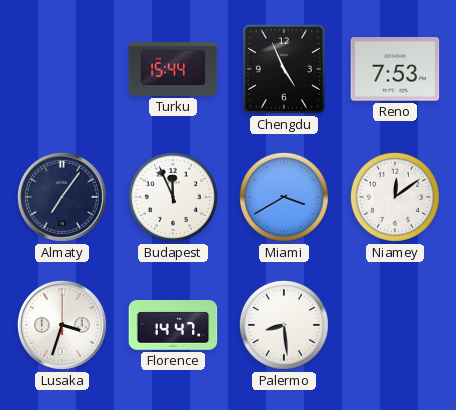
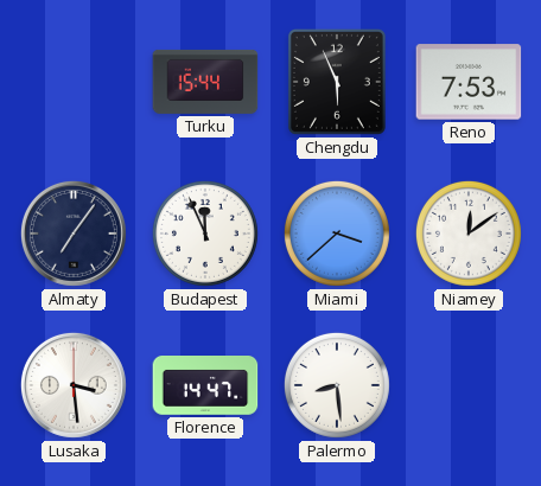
Chengdu: 4:56 -> 5:56
Miami: 3:40 -> 3:38
Lusaka: 3:33 -> 3:29
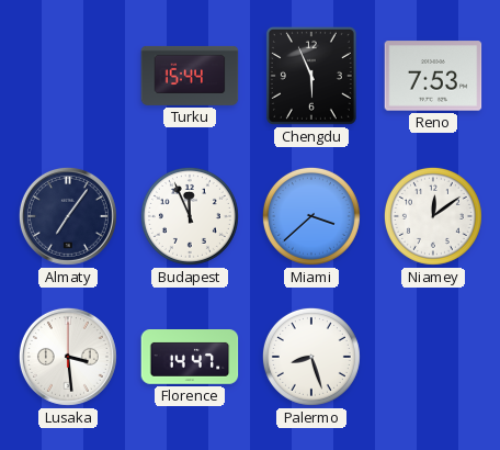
Palermo: 8:29 -> 8:27
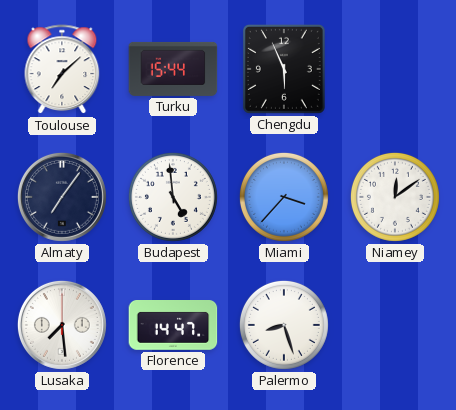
Toulouse: none -> 7:08
Reno: 7:53 -> none
Budapest: 11:56 -> 4:59
Miami: 3:38 -> 3:37
Lusaka: 3:29 -> 7:29
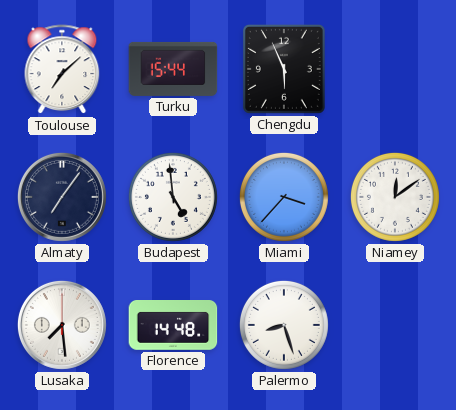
Florence: 14:47 -> 14:48
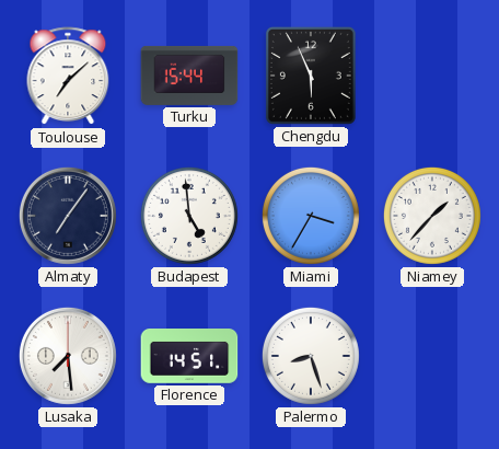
Miami: 3:37 -> 3:35
Niamey: 12:09 -> 1:37
Florence: 14:48 -> 14:51
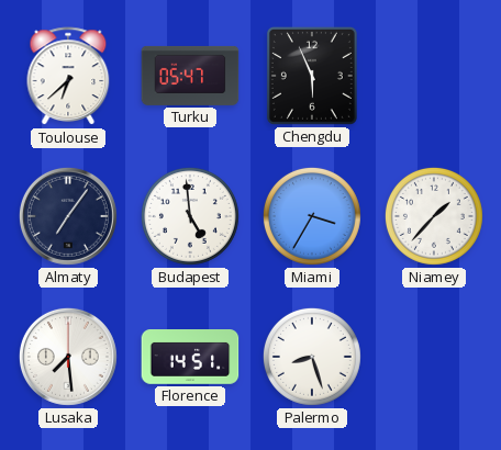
Toulouse: 7:08 -> 6:38
Turku: 15:44 -> 05:47
